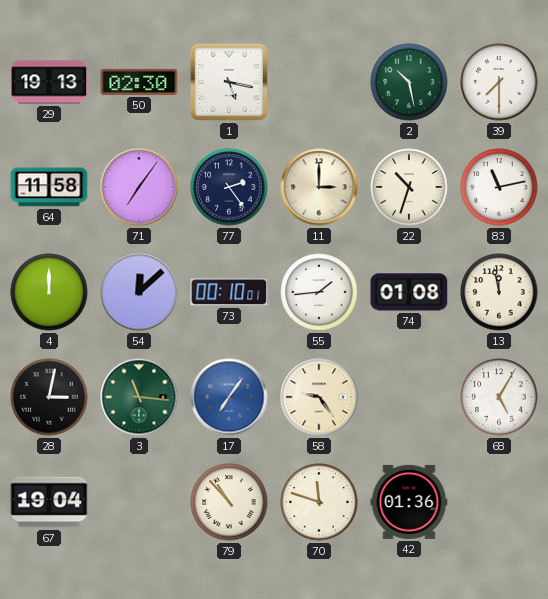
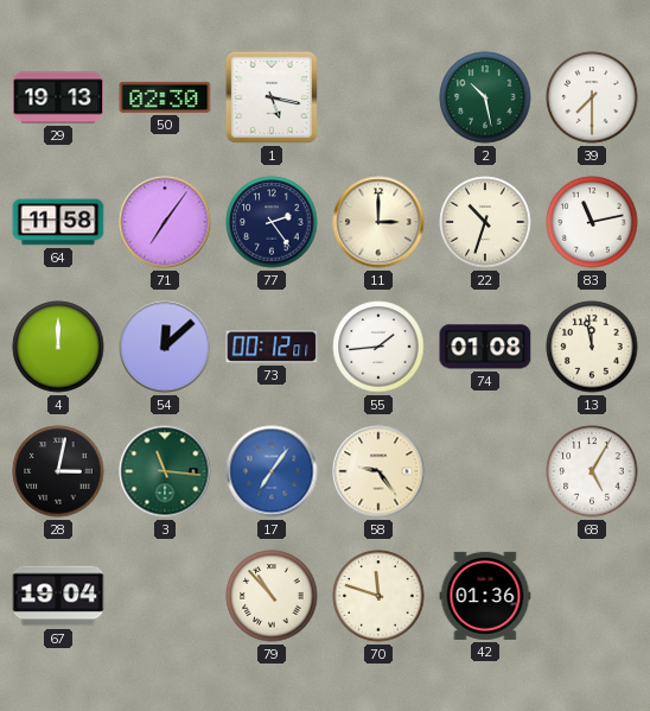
73: 00:10 -> 00:12
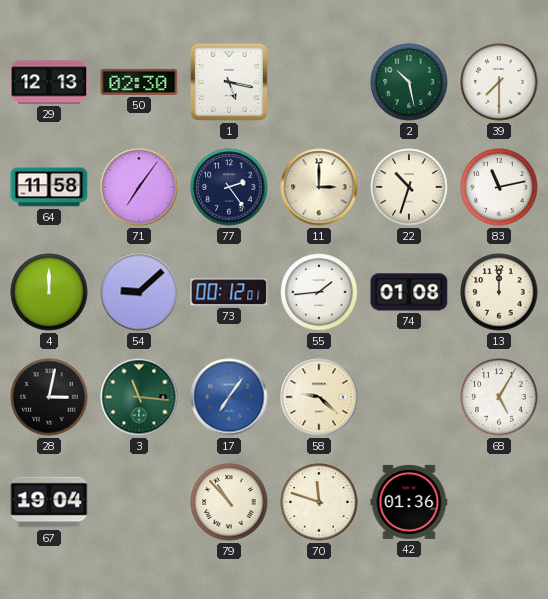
29: 19:13 -> 12:13
54: 12:08 -> 9:08
13: 11:58 -> 12:00
58: 9:24 -> 9:22
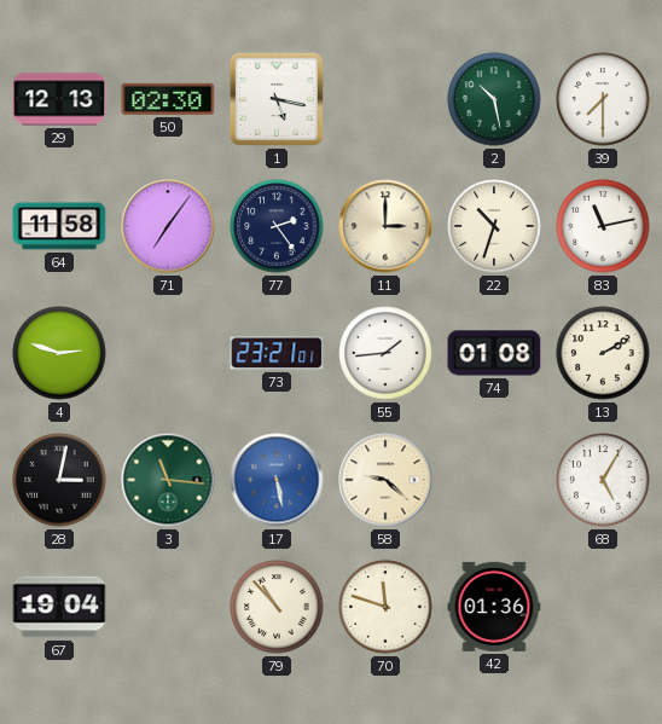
4: 12:00 -> 2:48
54: 9:08 -> none
73: 00:12 -> 23:21
13: 12:00 -> 2:10
17: 7:06 -> 5:28
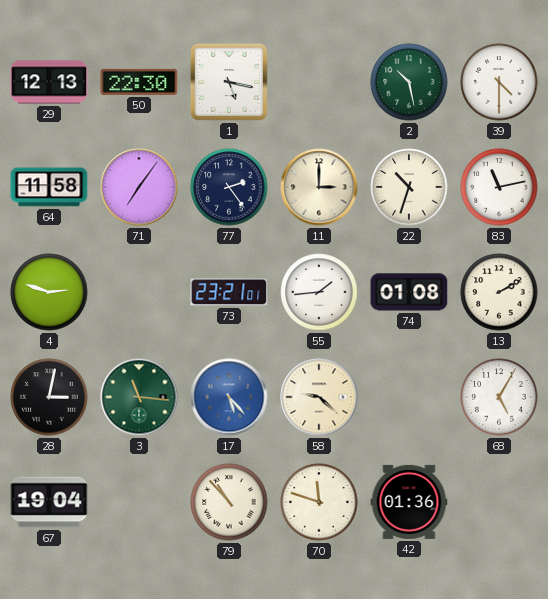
50: 02:30 -> 22:30
39: 7:30 -> 4:30
17: 5:28 -> 5:23
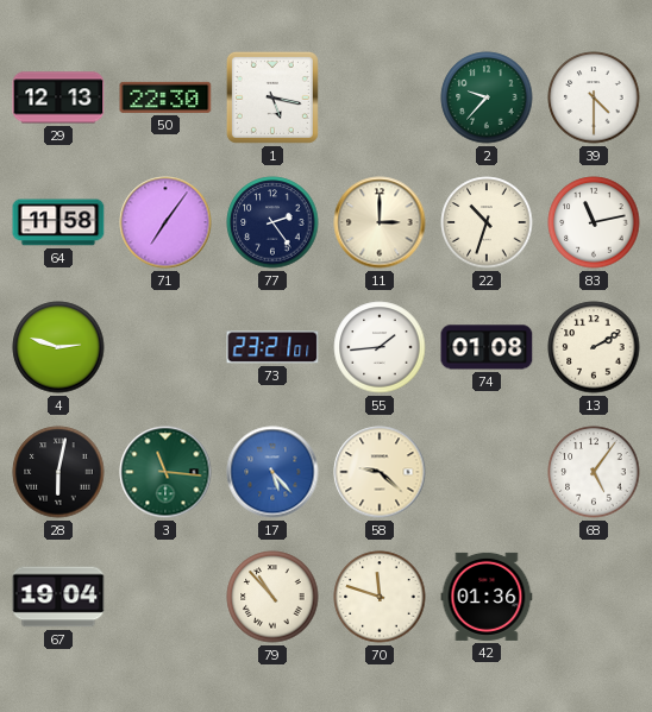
2: 10:28 -> 9:37
28: 3:02 -> 6:02
68: 5:05 -> 5:06
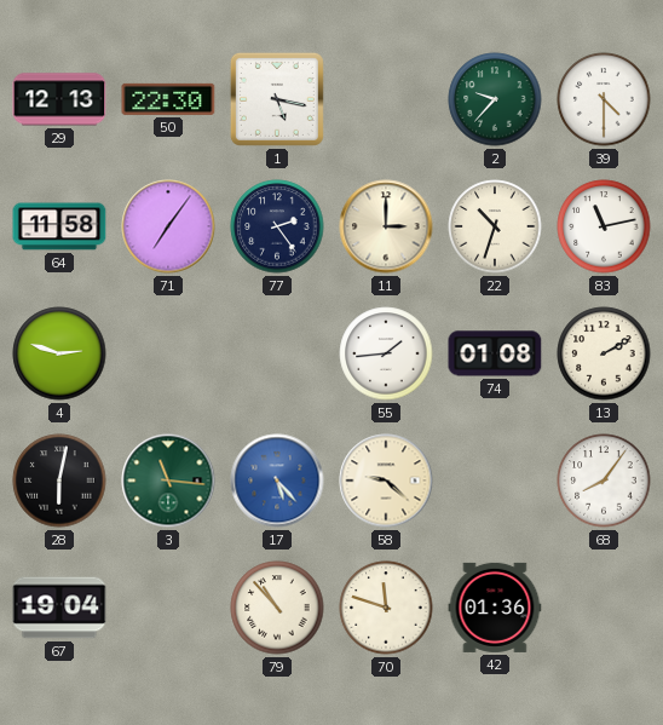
73: 23:21 -> none
68: 5:06 -> 8:06
